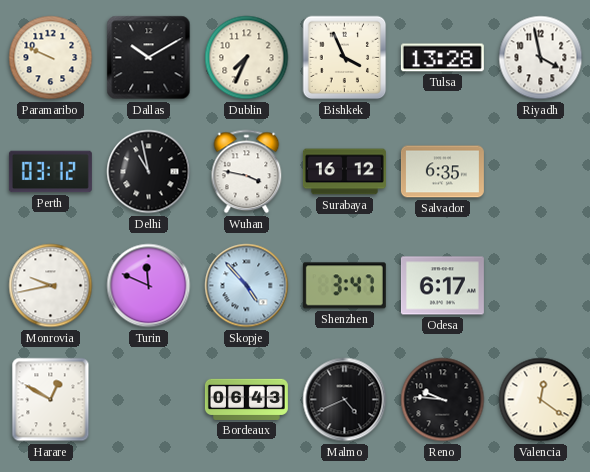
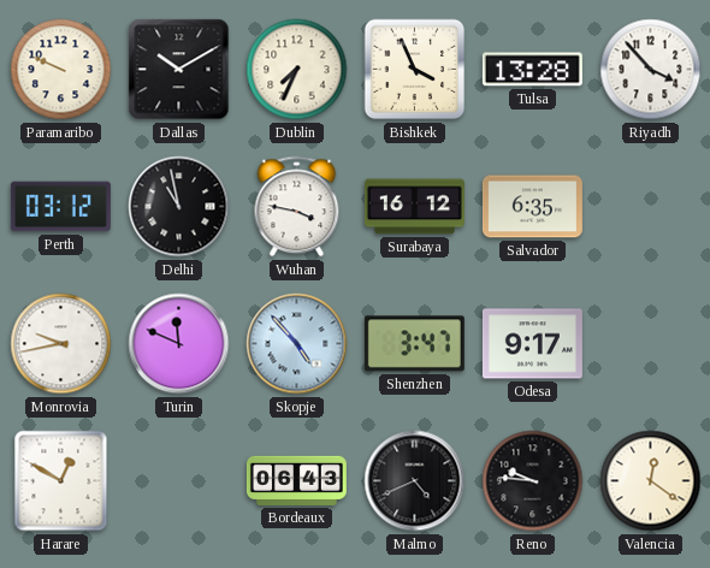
Riyadh: 3:58 -> 3:53
Odesa: 6:17 -> 9:17
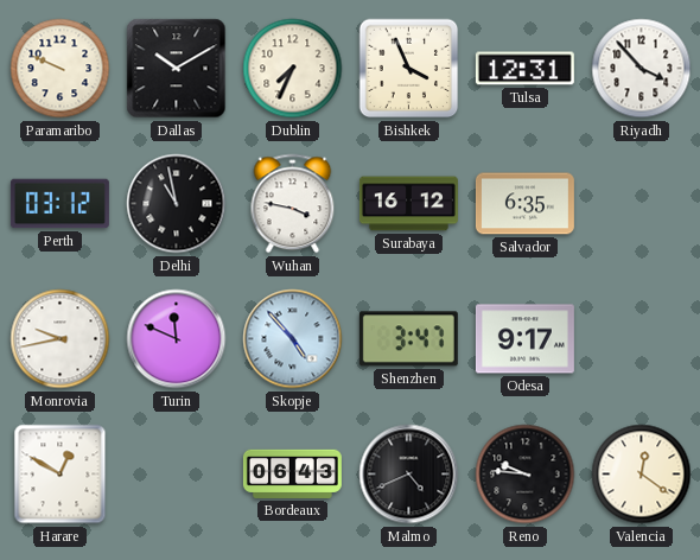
Tulsa: 13:28 -> 12:31
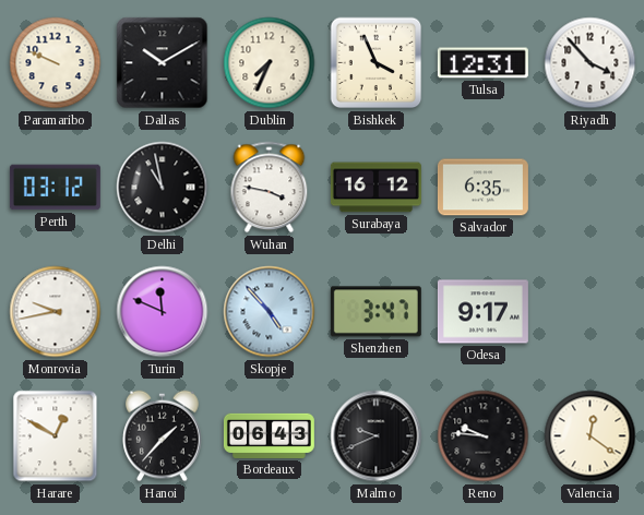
Hanoi: none -> 1:37
Malmo: 4:41 -> 9:41
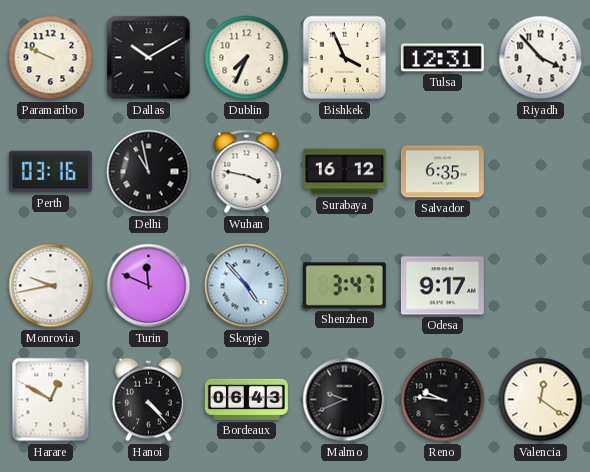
Perth: 03:12 -> 03:16
Hanoi: 1:37 -> 4:23
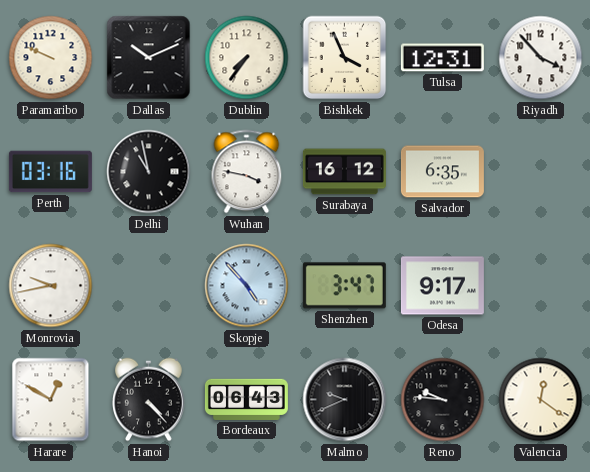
Dallas: 10:10 -> 10:11
Dublin: 7:34 -> 7:36
Turin: 11:49 -> none
